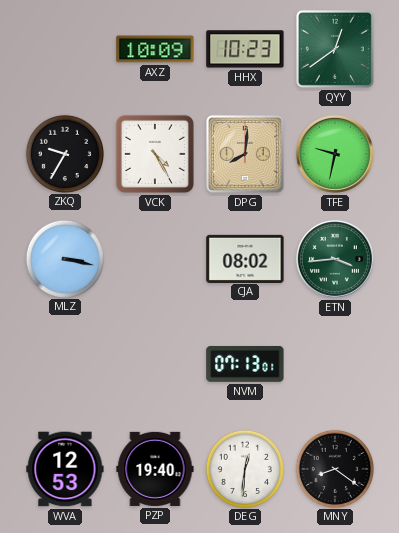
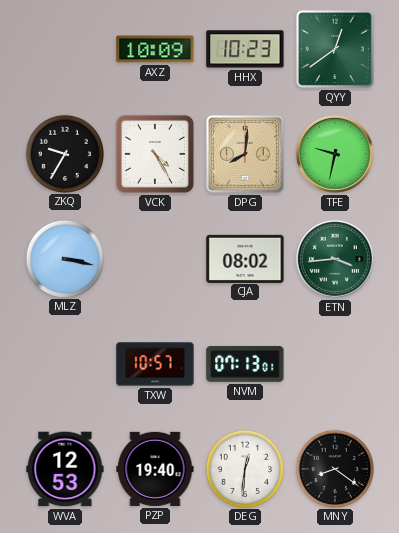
TXW: none -> 10:57
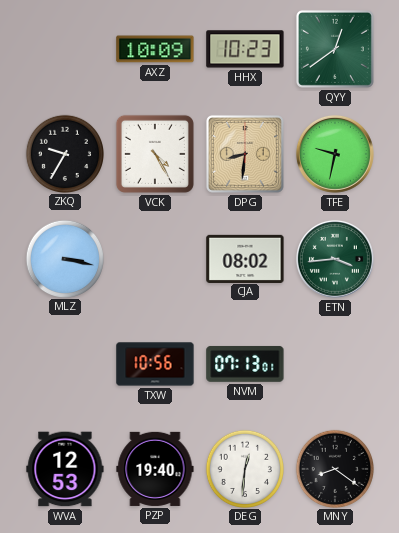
DPG: 8:01 -> 8:31
TXW: 10:57 -> 10:56
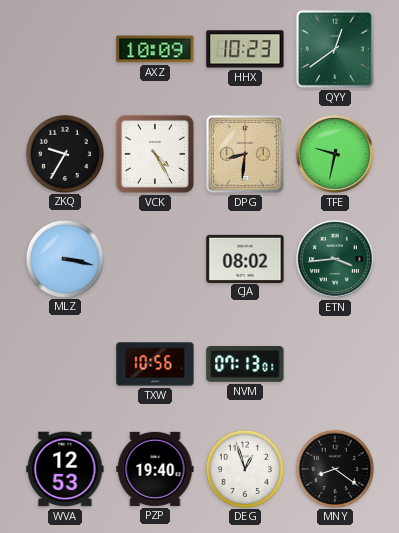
DEG: 12:31 -> 12:57
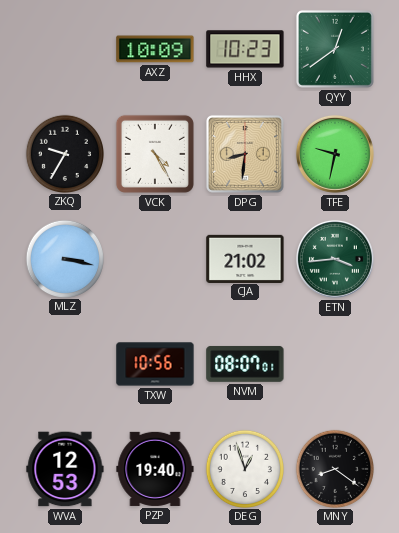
CJA: 08:02 -> 21:02
NVM: 07:13 -> 08:07
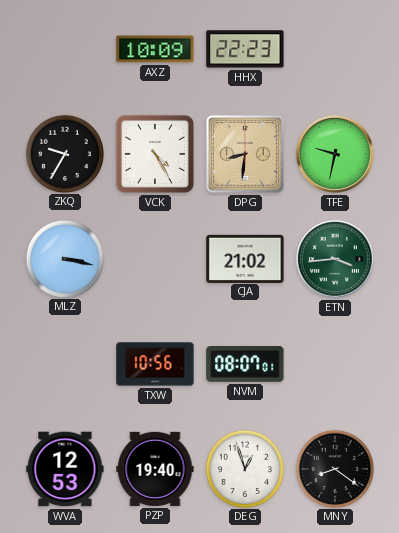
HHX: 10:23 -> 22:23
QYY: 12:39 -> none
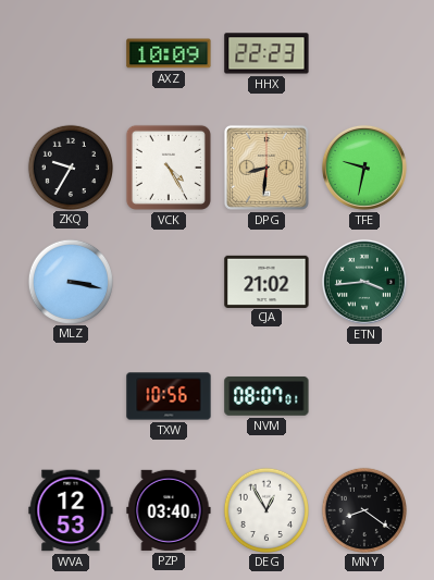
PZP: 19:40 -> 03:40
DEG: 12:57 -> 12:55
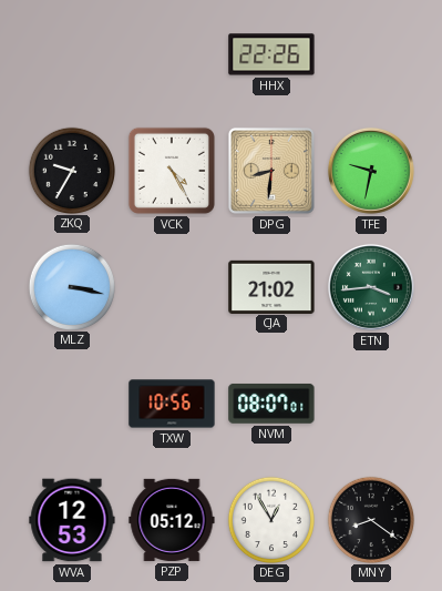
AXZ: 10:09 -> none
HHX: 22:23 -> 22:26
PZP: 03:40 -> 05:12
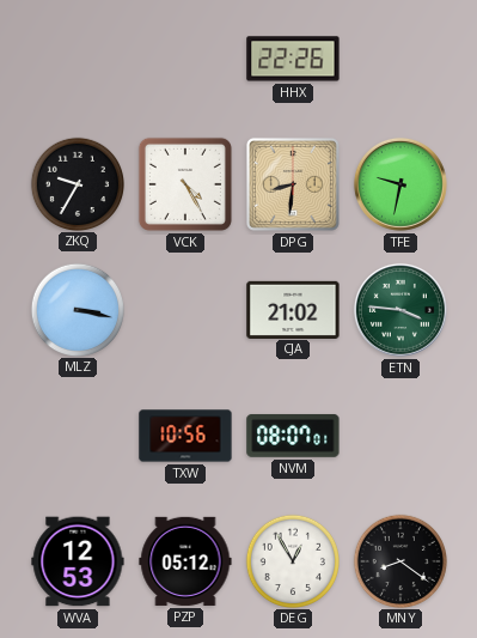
ETN: 3:44 -> 3:46
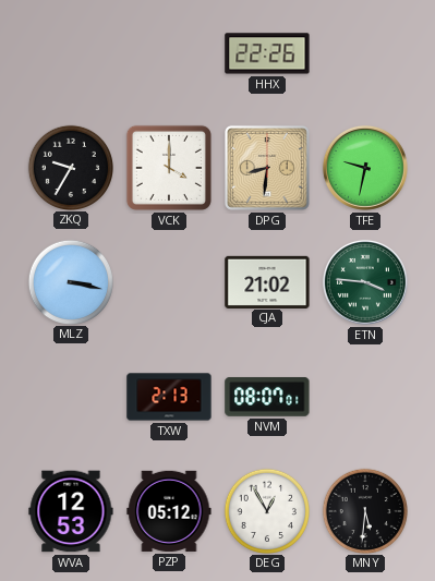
VCK: 4:25 -> 4:00
TXW: 10:56 -> 2:13
MNY: 8:21 -> 5:31
